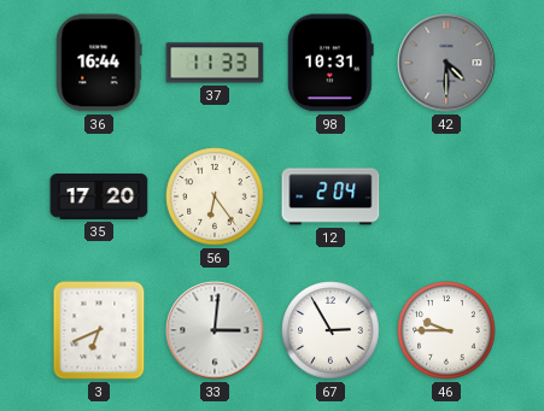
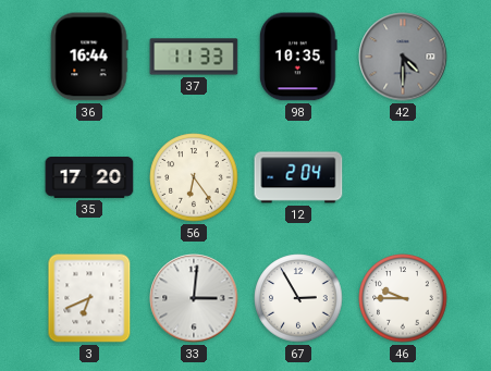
98: 10:31 -> 10:35
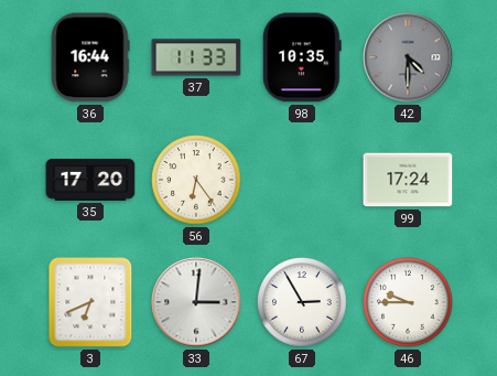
12: 2:04 -> none
99: none -> 17:24
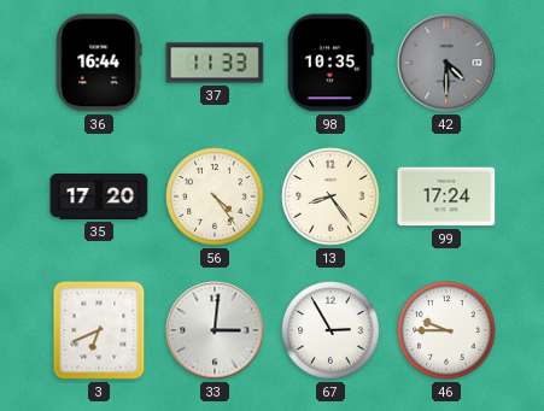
56: 6:24 -> 4:24
13: none -> 8:24
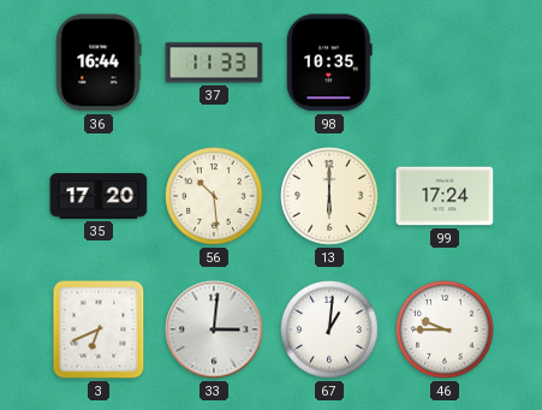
42: 4:30 -> none
56: 4:24 -> 10:29
13: 8:24 -> 6:00
67: 2:55 -> 1:01
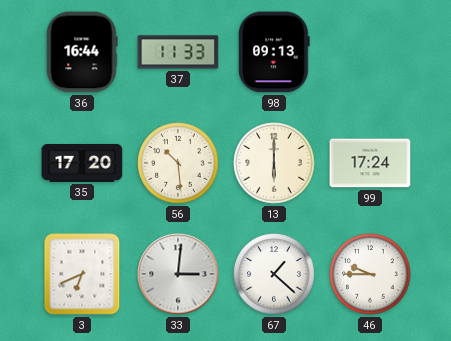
98: 10:35 -> 09:13
67: 1:01 -> 1:22
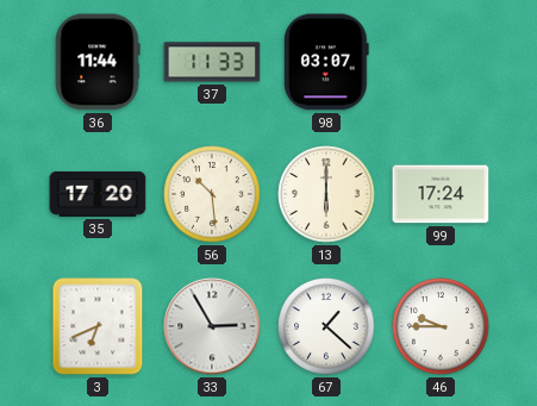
36: 16:44 -> 11:44
98: 09:13 -> 03:07
33: 3:01 -> 2:55
